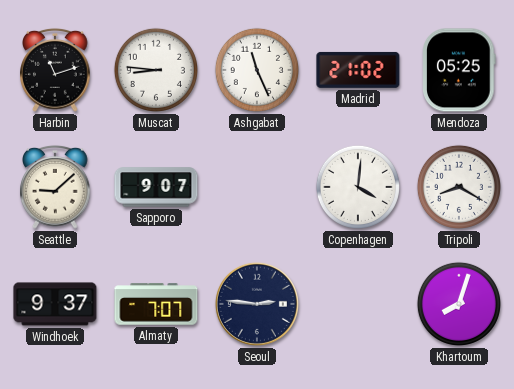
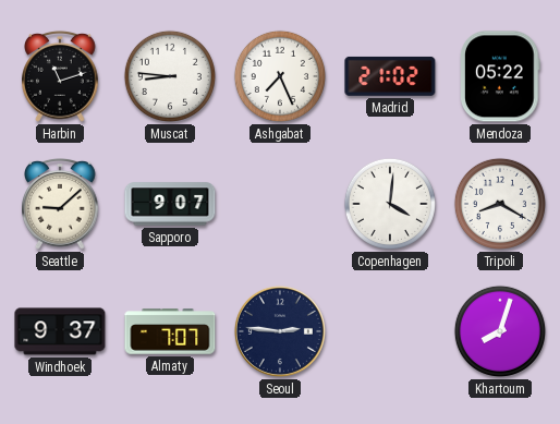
Ashgabat: 11:26 -> 7:26
Mendoza: 05:25 -> 05:22
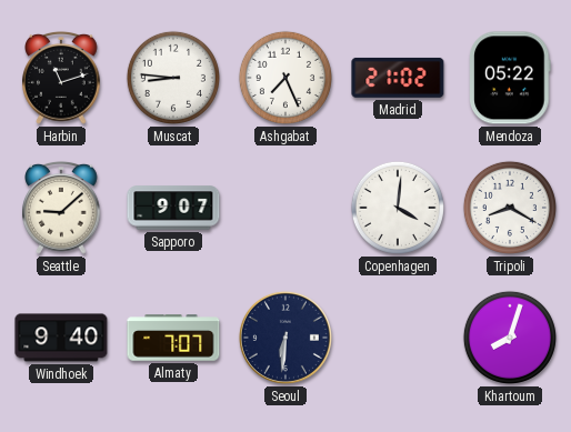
Windhoek: 9:37 -> 9:40
Seoul: 2:46 -> 6:31
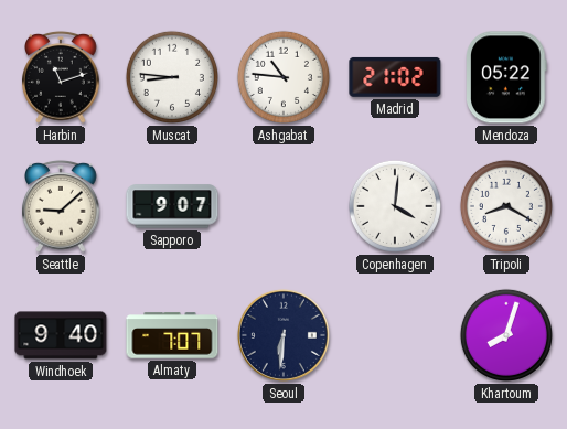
Ashgabat: 7:26 -> 10:46
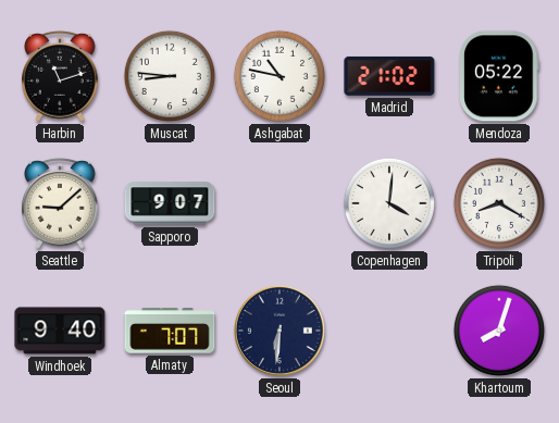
Ashgabat: 10:46 -> 10:47
